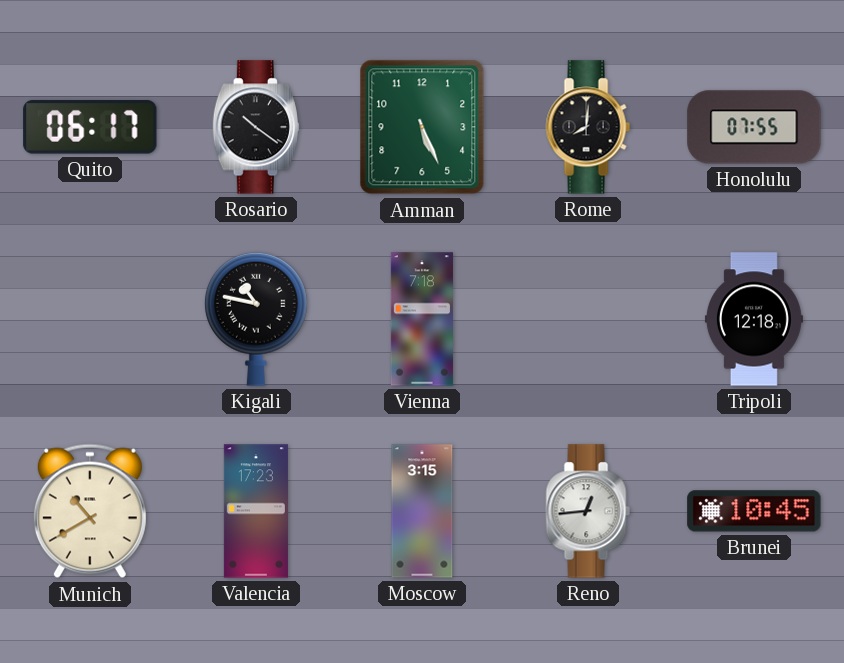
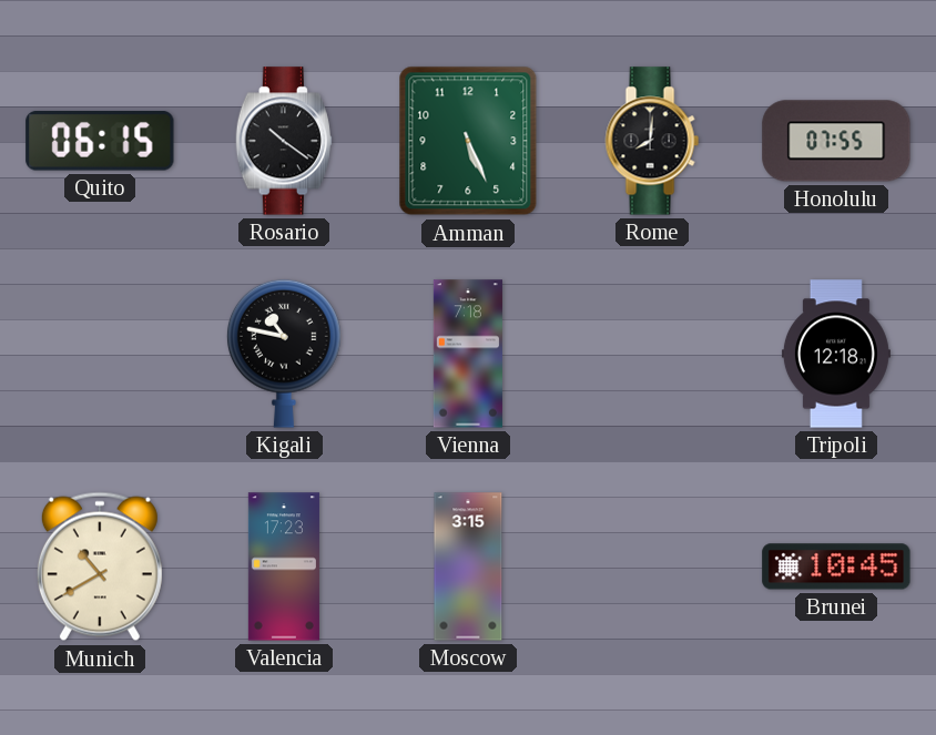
Quito: 06:17 -> 06:15
Reno: 12:44 -> none
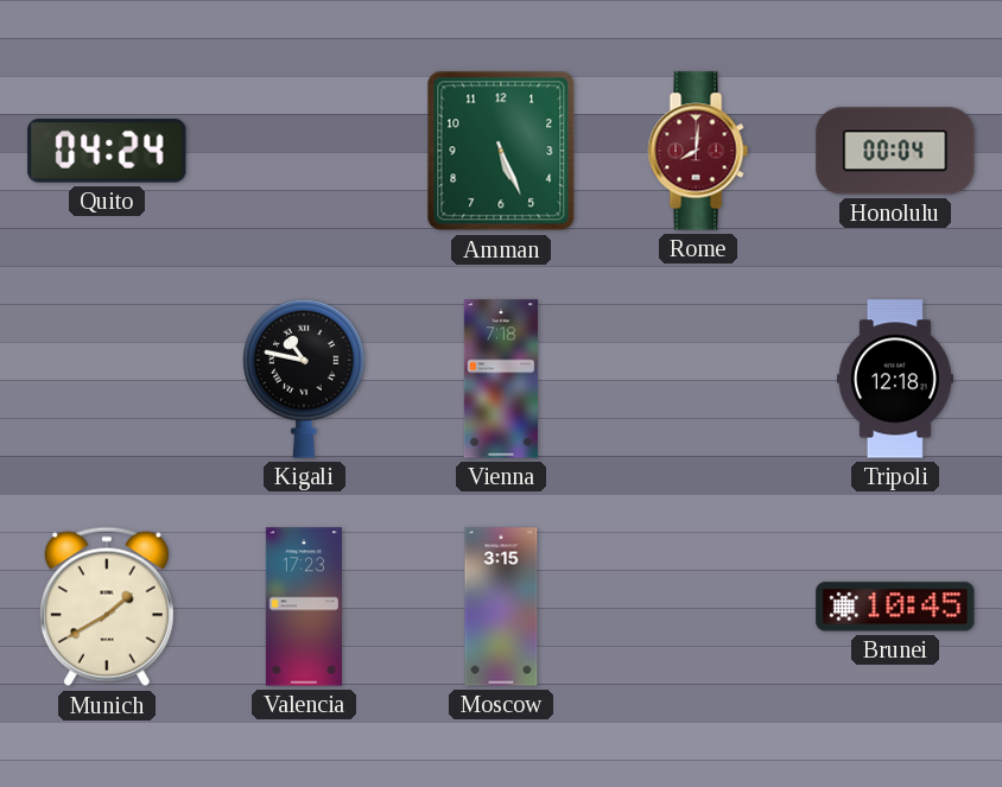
Quito: 06:15 -> 04:24
Rosario: 10:21 -> none
Rome dial: black -> burgundy
Honolulu: 07:55 -> 00:04
Munich: 10:40 -> 1:40
